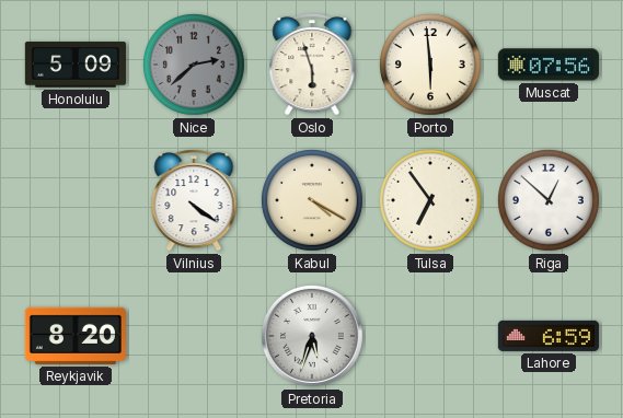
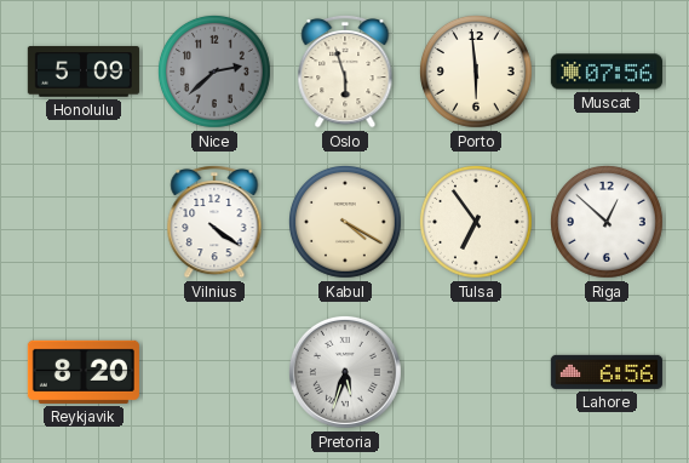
Lahore: 6:59 -> 6:56
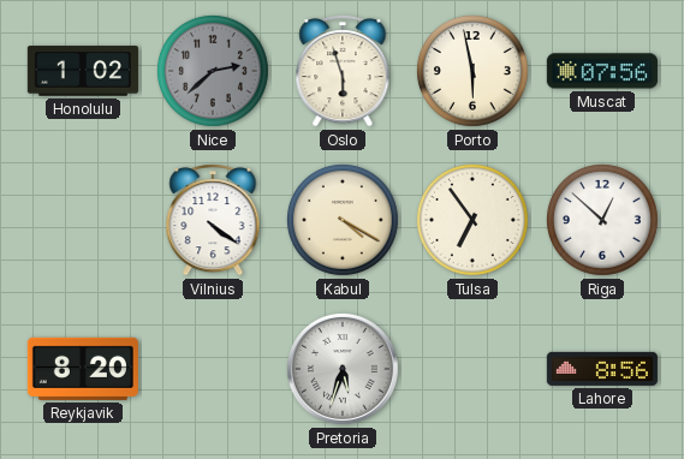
Honolulu: 5:09 -> 1:02
Porto: 5:59 -> 5:58
Lahore: 6:56 -> 8:56
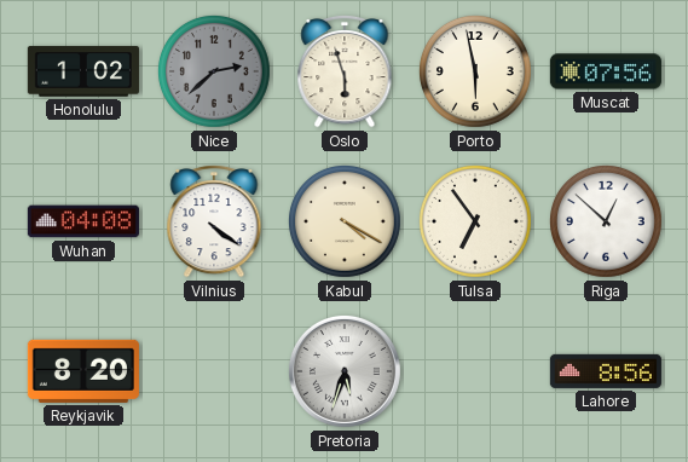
Wuhan: none -> 04:08
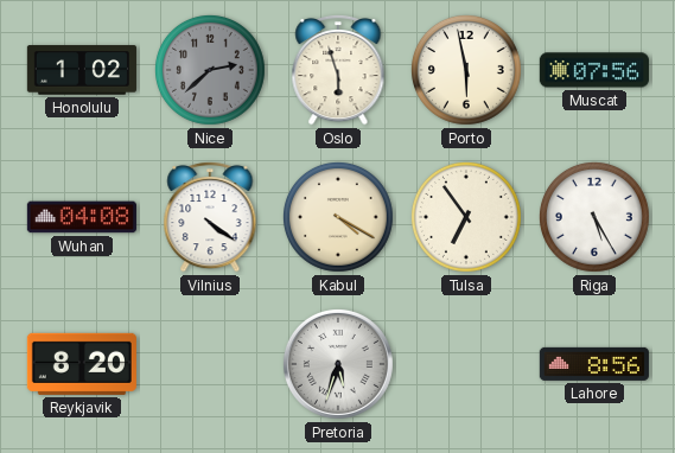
Riga: 12:52 -> 5:25
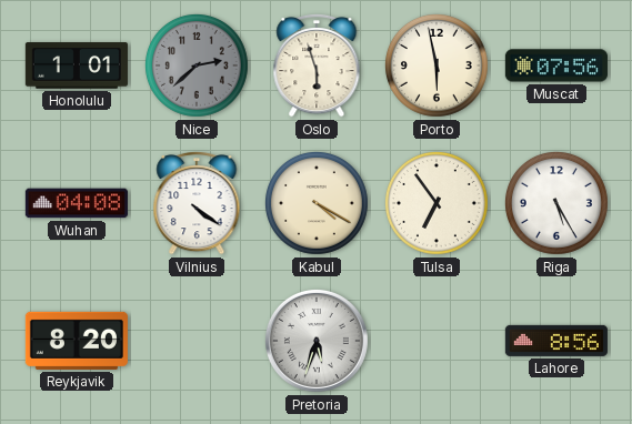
Honolulu: 1:02 -> 1:01
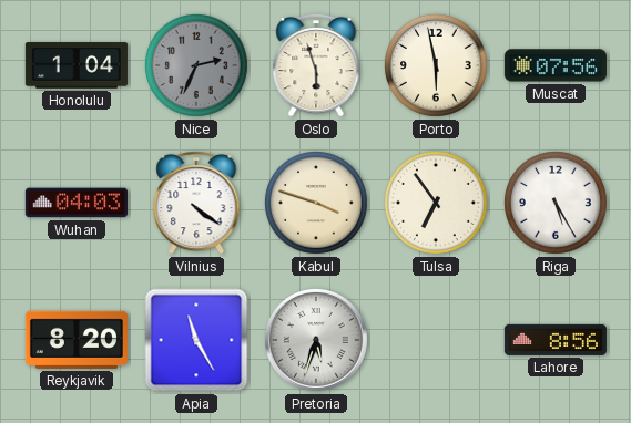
Honolulu: 1:01 -> 1:04
Nice: 2:38 -> 2:34
Wuhan: 04:08 -> 04:03
Kabul: 4:20 -> 3:48
Apia: none -> 11:25
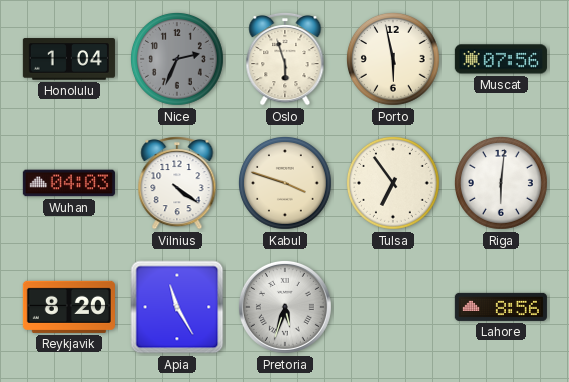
Riga: 5:25 -> 6:01
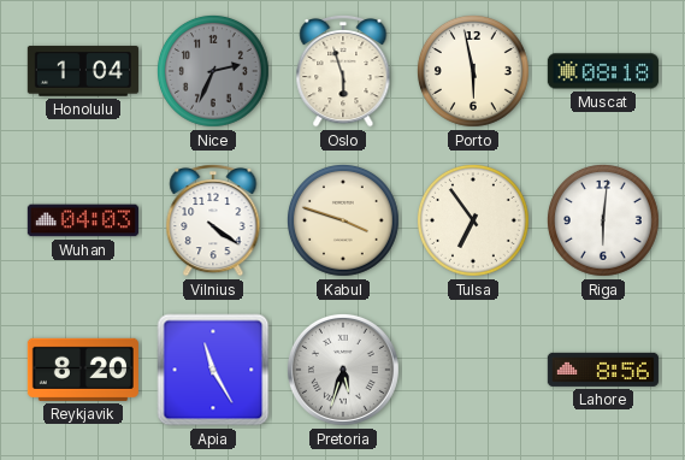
Muscat: 07:56 -> 08:18
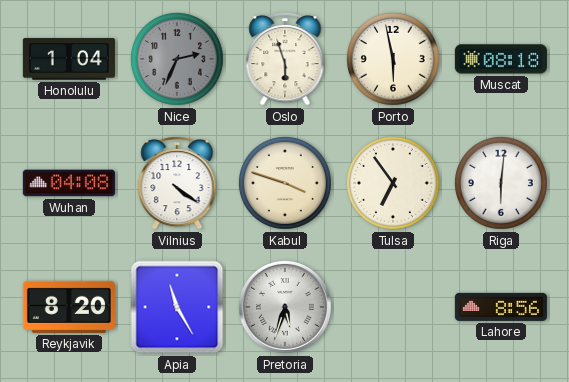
Wuhan: 04:03 -> 04:08
